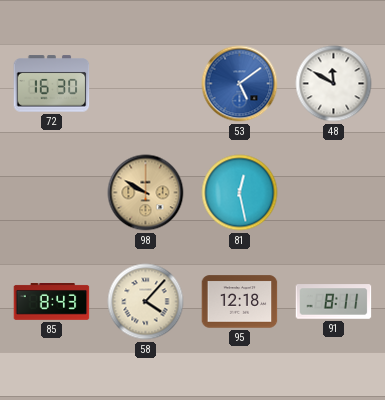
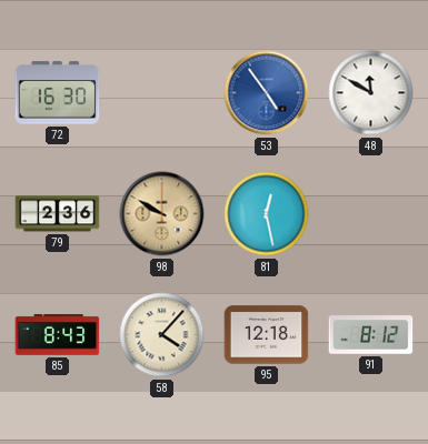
53: 5:09 -> 4:54
79: none -> 2:36
91: 8:11 -> 8:12
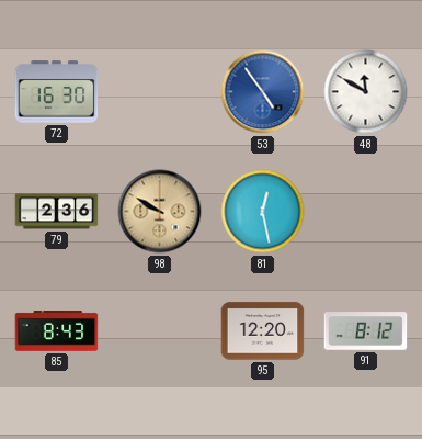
58: 4:07 -> none
95: 12:18 -> 12:20
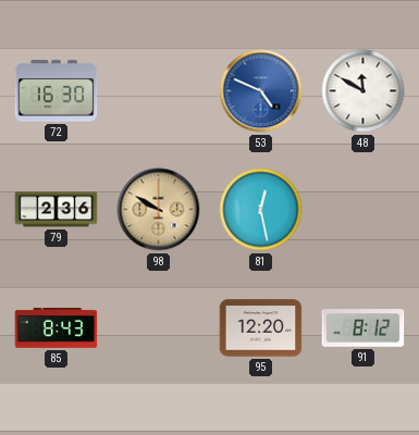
53: 4:54 -> 4:49
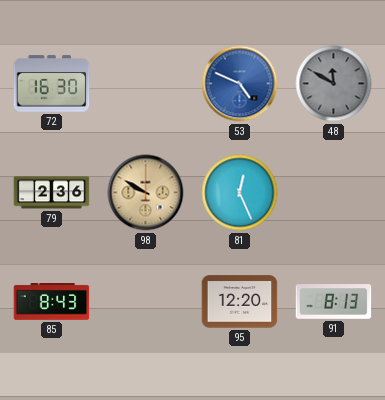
48 dial: white -> grey
81: 12:28 -> 12:26
91: 8:12 -> 8:13
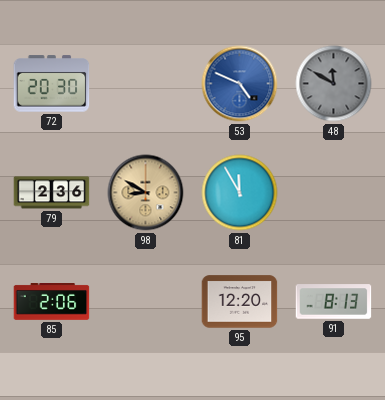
72: 16:30 -> 20:30
98: 9:50 -> 8:50
81: 12:26 -> 11:55
85: 8:43 -> 2:06
